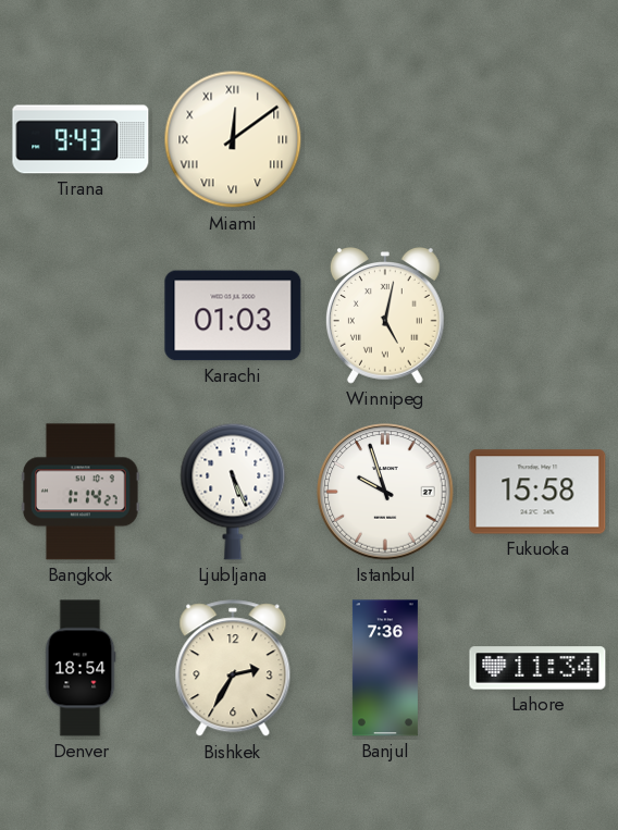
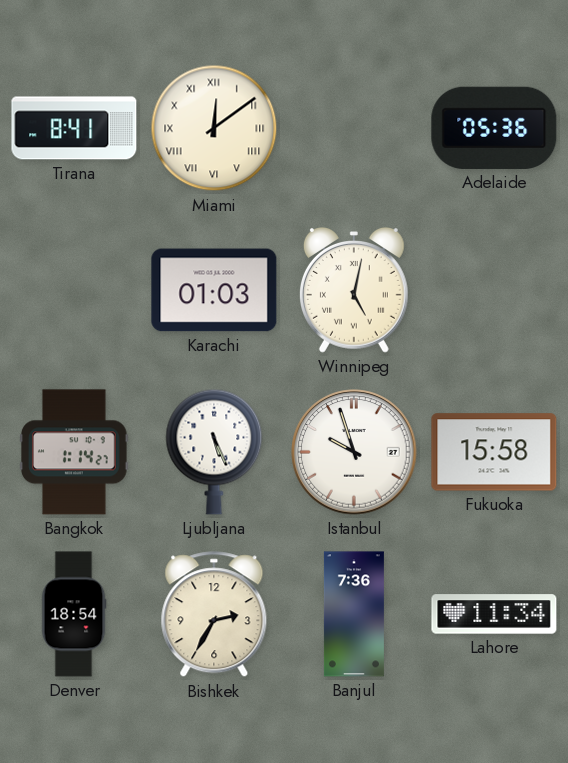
Tirana: 9:43 -> 8:41
Adelaide: none -> 05:36
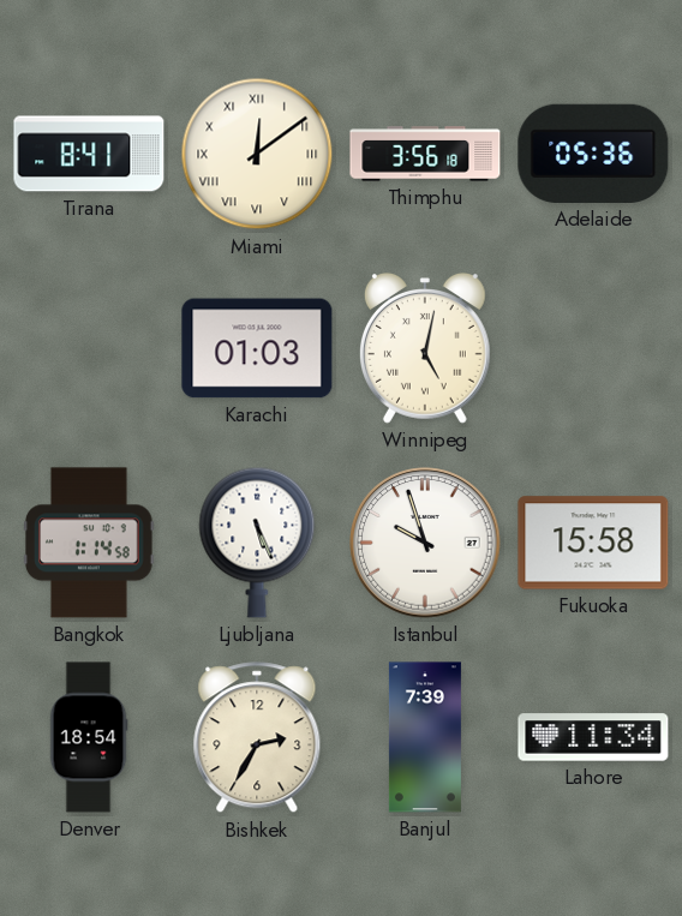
Thimphu: none -> 3:56
Bangkok: 1:14:27 -> 1:14:58
Banjul: 7:36 -> 7:39
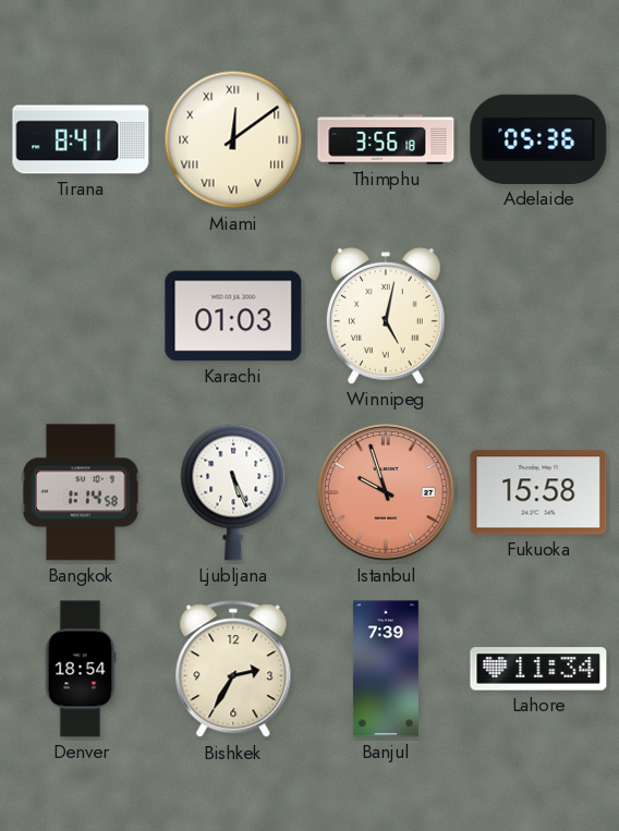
Istanbul dial: white -> salmon
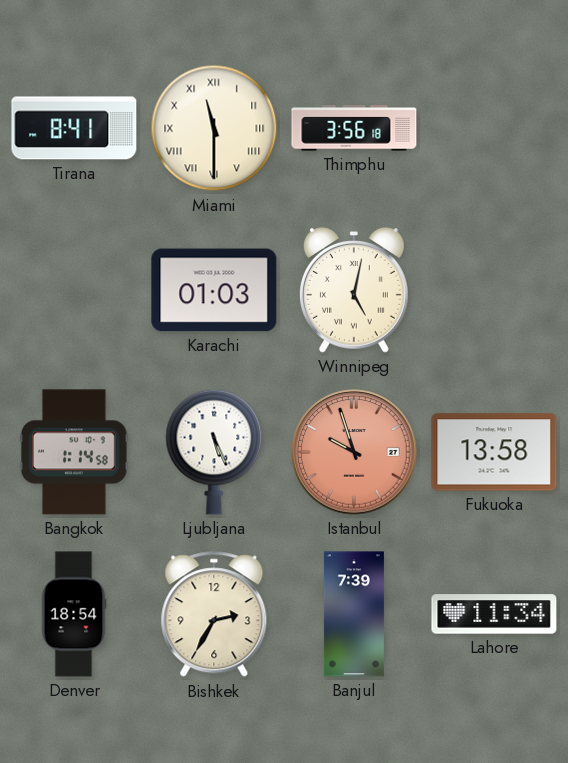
Miami: 12:09 -> 11:30
Adelaide: 05:36 -> none
Fukuoka: 15:58 -> 13:58
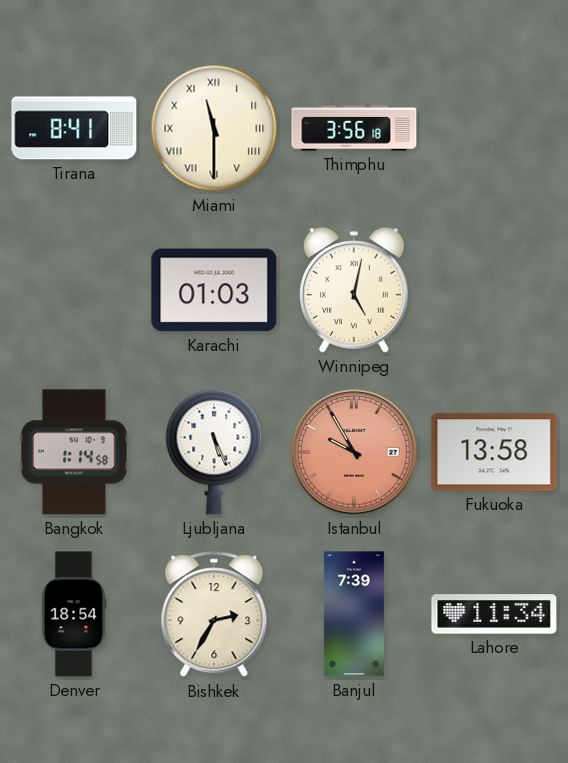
Istanbul: 9:57 -> 9:55
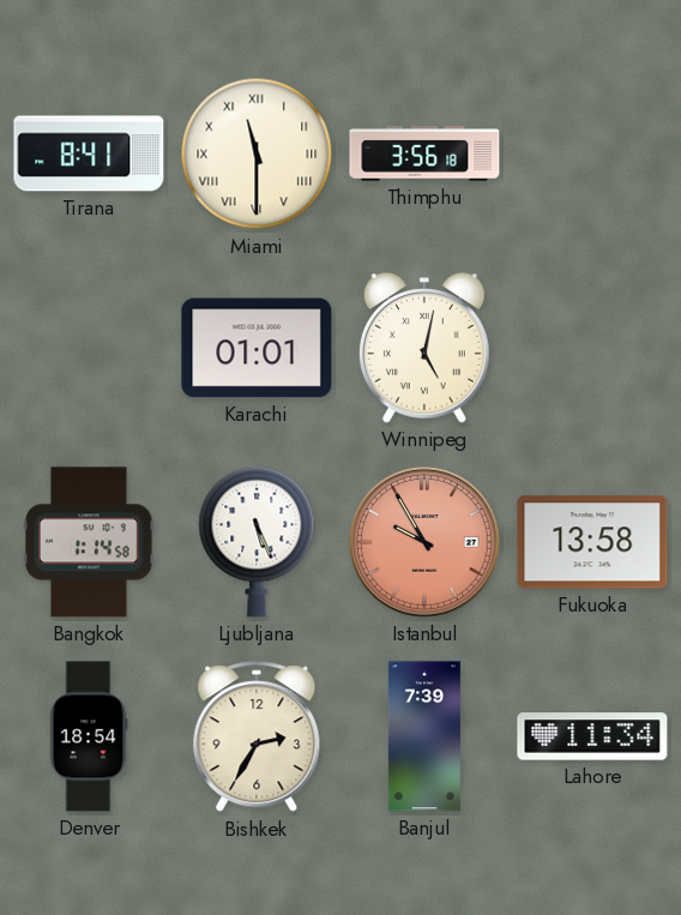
Karachi: 01:03 -> 01:01
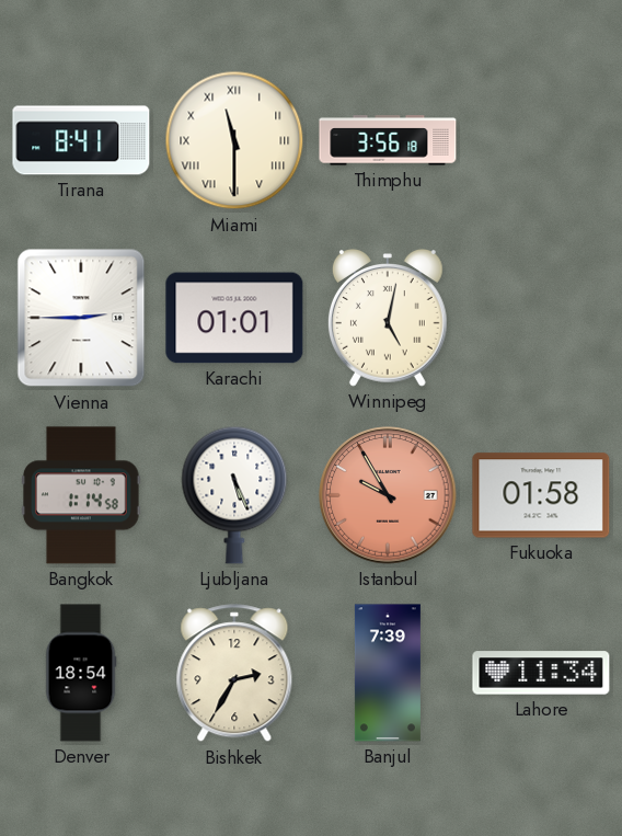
Vienna: none -> 2:45
Fukuoka: 13:58 -> 01:58
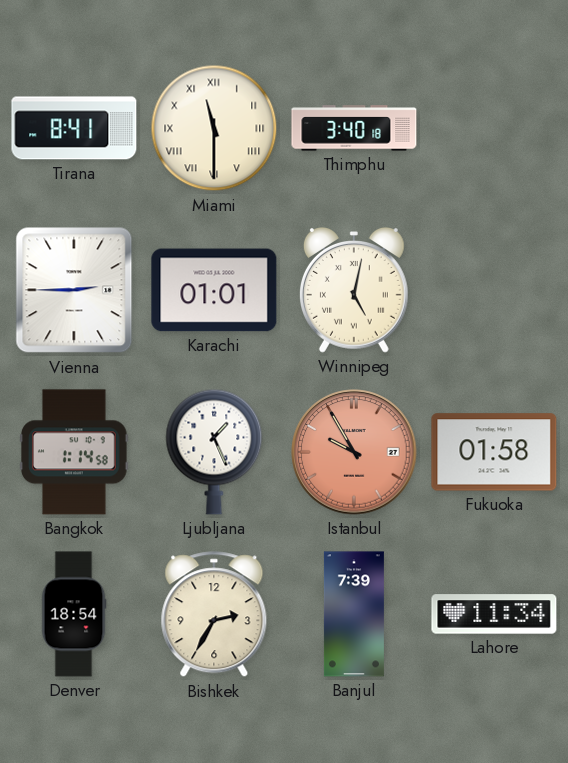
Thimphu: 3:56 -> 3:40
Ljubljana: 5:26 -> 1:26
